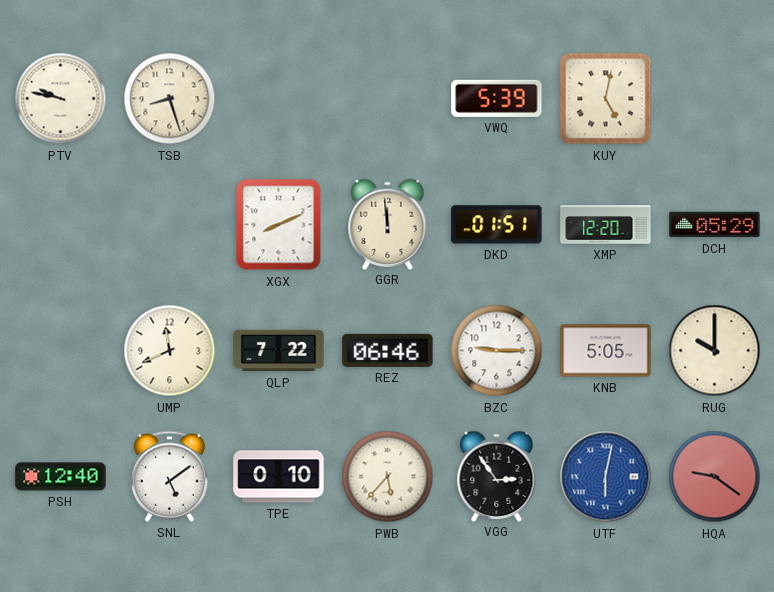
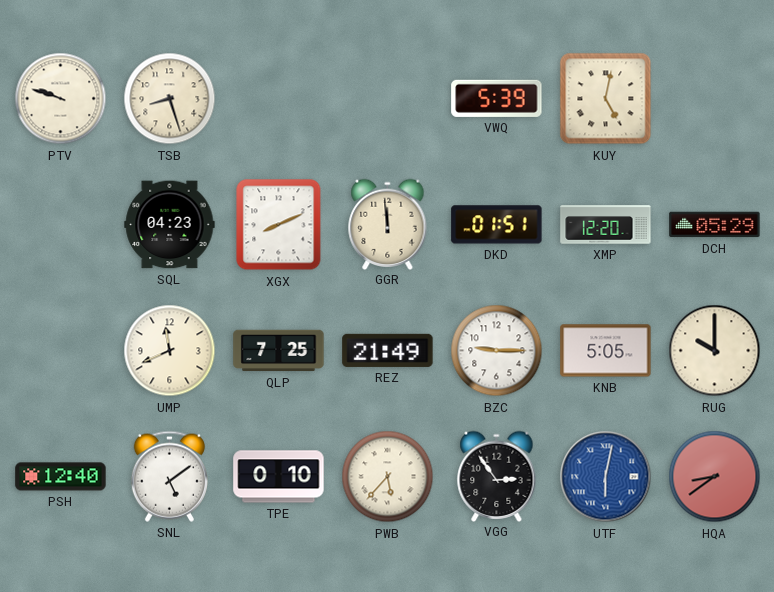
PTV: 9:47 -> 9:48
SQL: none -> 04:23
QLP: 7:22 -> 7:25
REZ: 06:46 -> 21:49
HQA: 9:21 -> 8:39
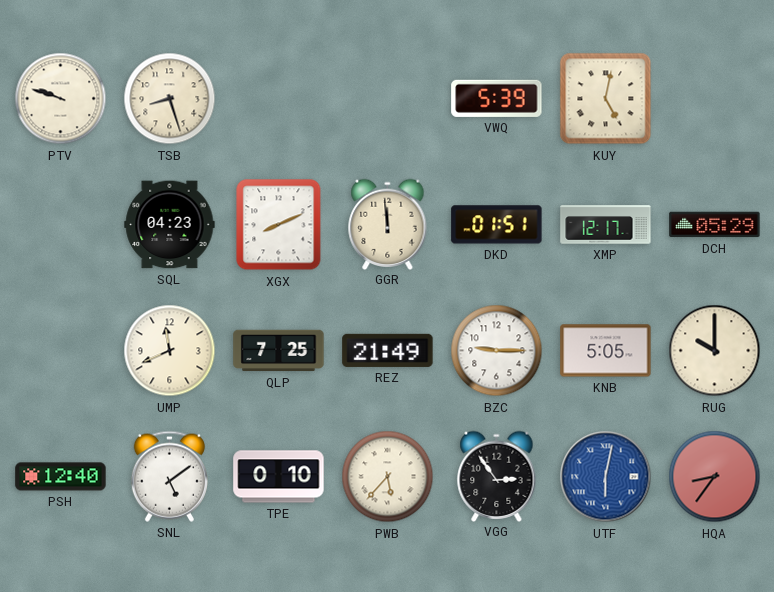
XMP: 12:20 -> 12:17
HQA: 8:39 -> 8:36
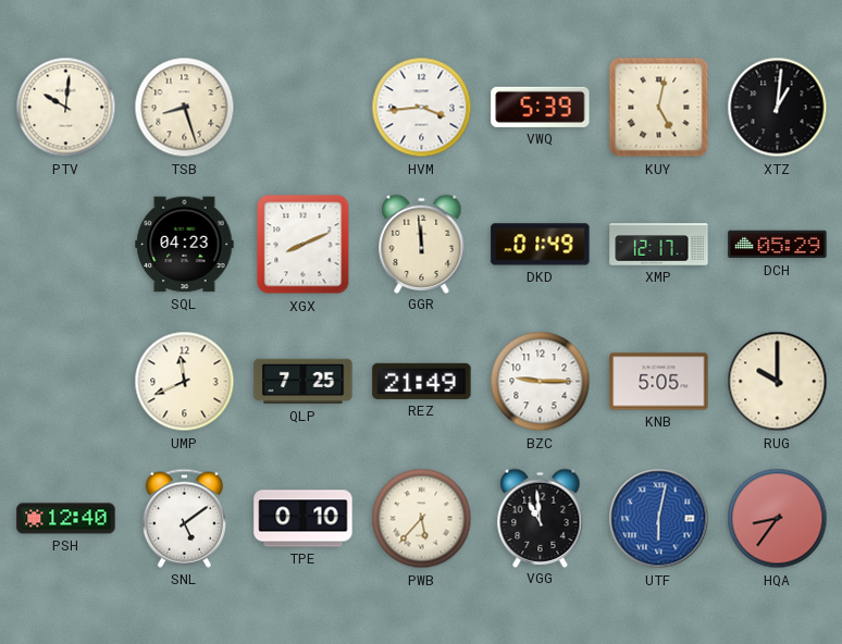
PTV: 9:48 -> 10:01
HVM: none -> 3:44
XTZ: none -> 1:01
DKD: 01:51 -> 01:49
VGG: 2:54 -> 10:59
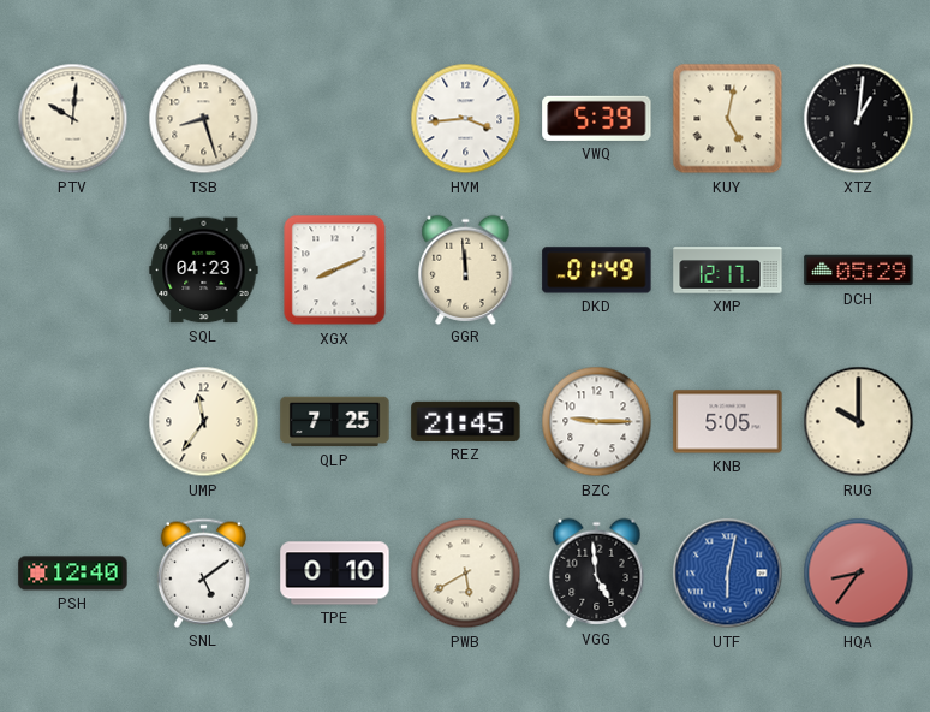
UMP: 11:41 -> 11:36
REZ: 21:49 -> 21:45
PWB: 5:37 -> 5:40
VGG: 10:59 -> 4:59
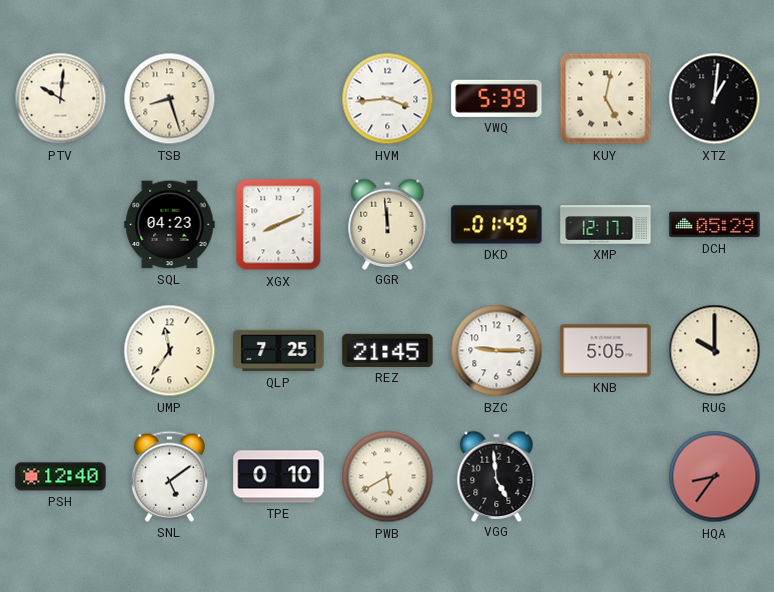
UTF: 6:02 -> none
